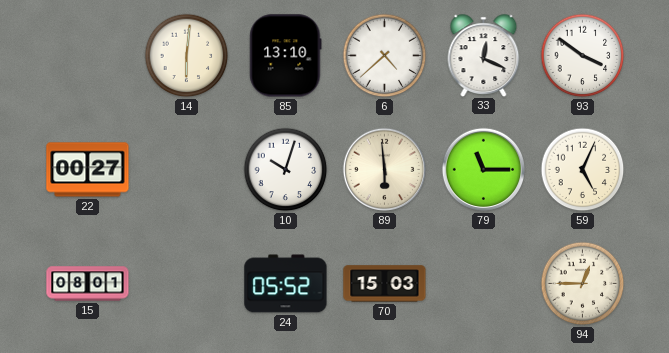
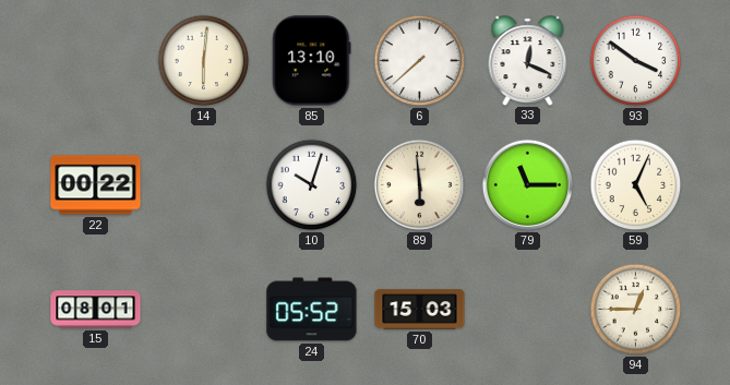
6: 4:38 -> 7:38
22: 00:27 -> 00:22
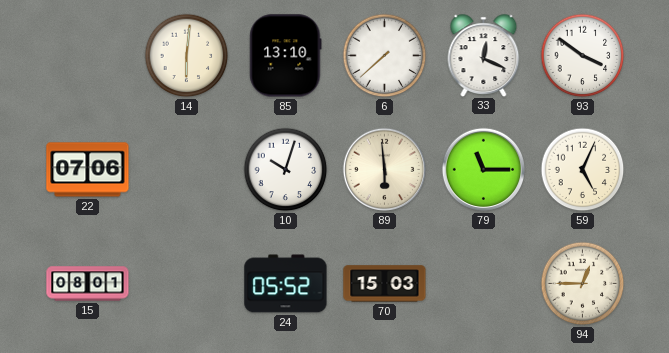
22: 00:22 -> 07:06
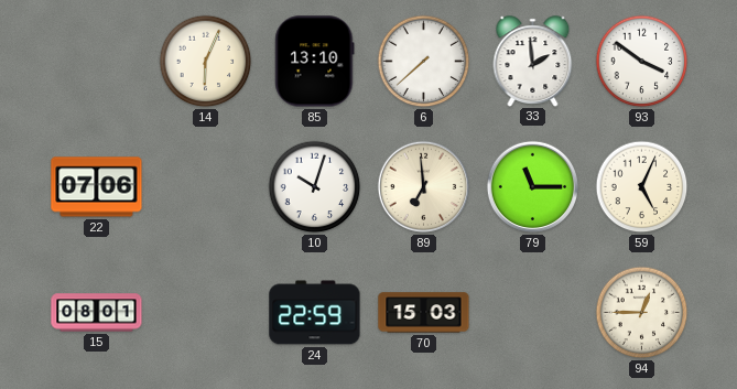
14: 6:01 -> 6:04
33: 12:19 -> 1:59
89: 5:59 -> 6:59
24: 05:52 -> 22:59
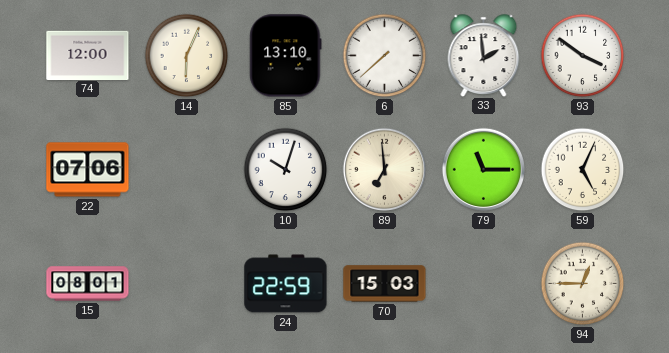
74: none -> 12:00
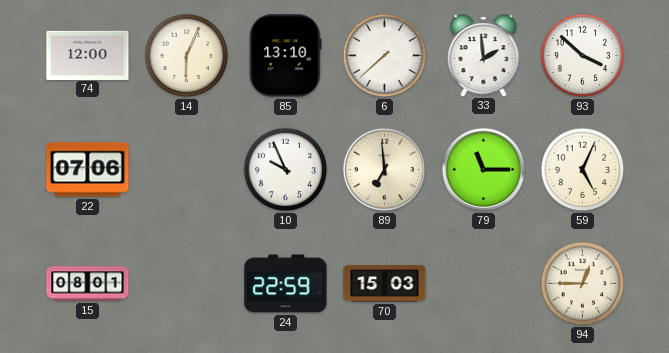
93: 3:51 -> 3:52
10: 10:03 -> 9:56
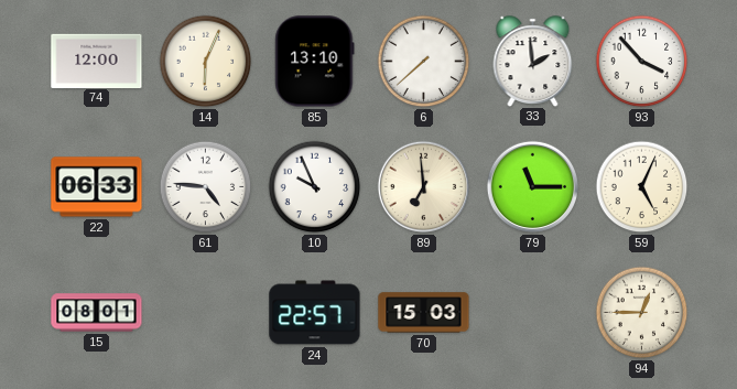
93: 3:52 -> 3:53
22: 07:06 -> 06:33
61: none -> 4:46
24: 22:59 -> 22:57
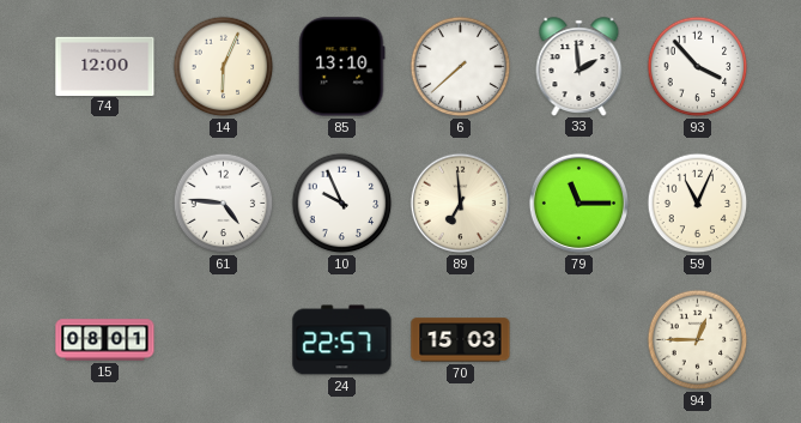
22: 06:33 -> none
59: 5:04 -> 11:04
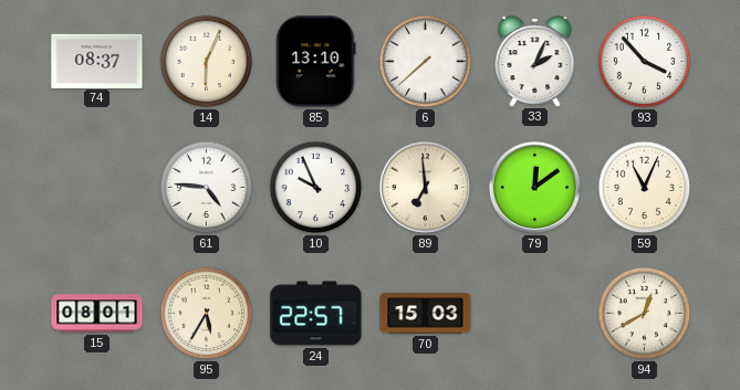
74: 12:00 -> 08:37
33: 1:59 -> 2:04
79: 11:15 -> 12:09
95: none -> 5:35
94: 12:45 -> 12:40
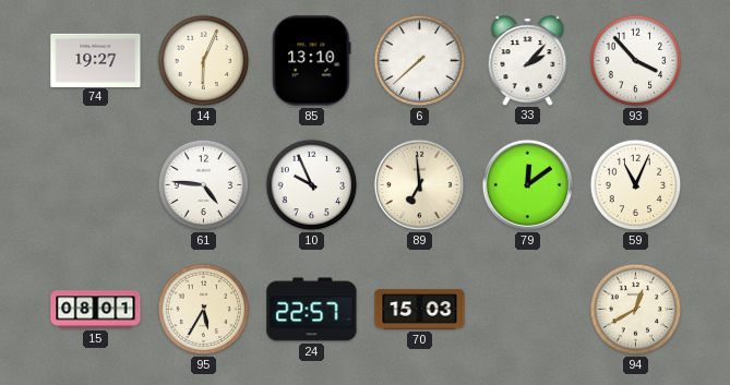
74: 08:37 -> 19:27
33: 2:04 -> 2:07
